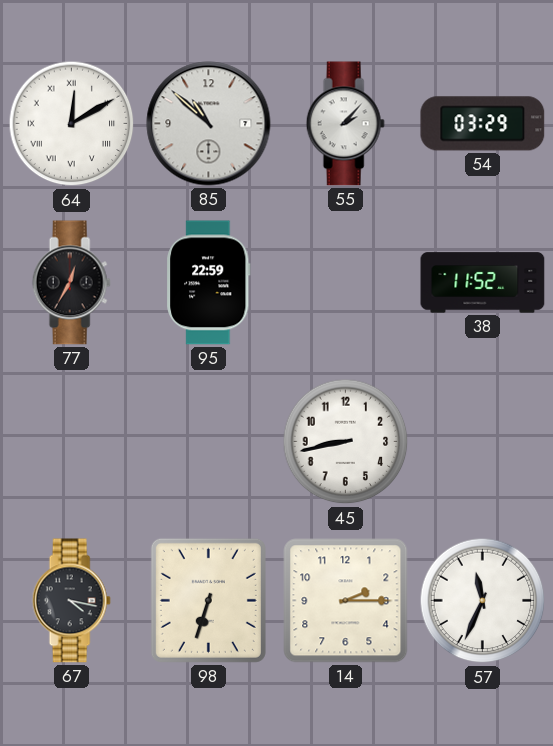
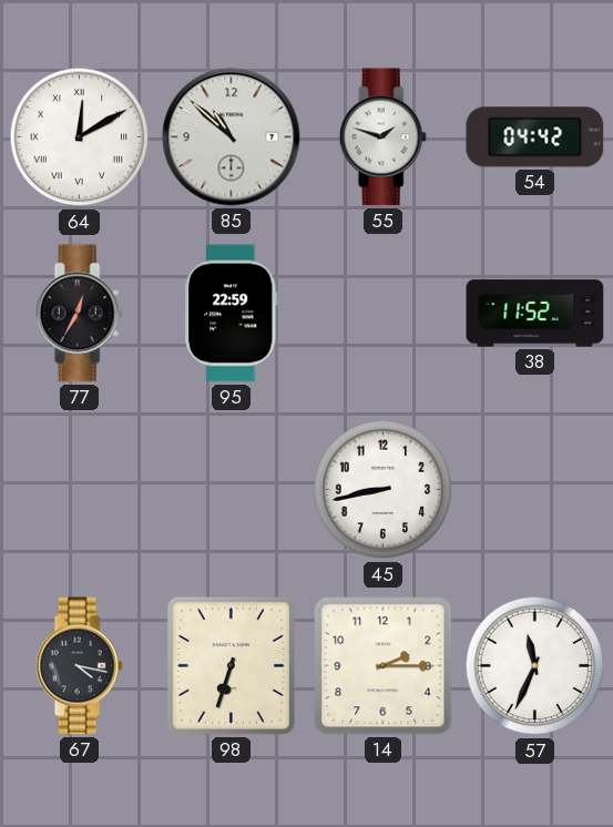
55: 2:07 -> 1:48
54: 03:29 -> 04:42
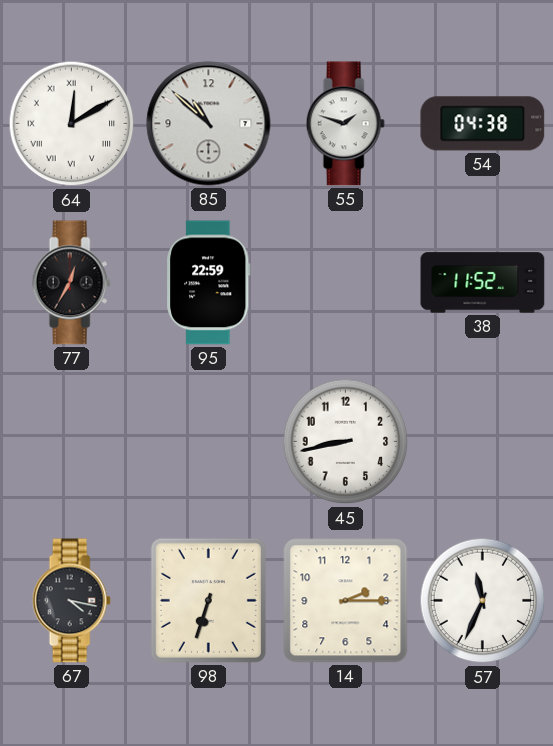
54: 04:42 -> 04:38
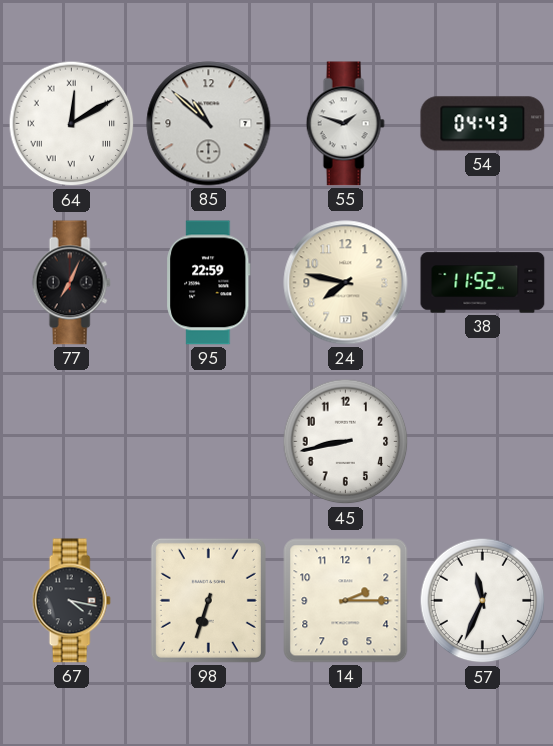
54: 04:38 -> 04:43
77: 12:35 -> 7:04
24: none -> 7:47
